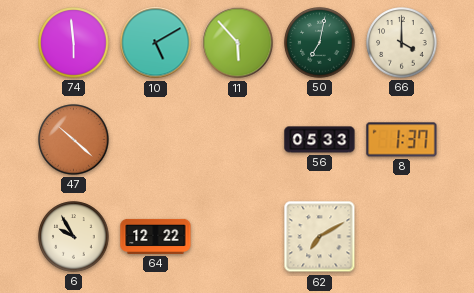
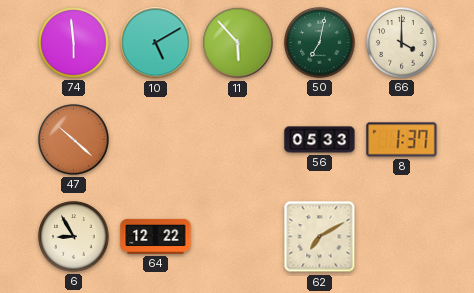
6: 9:55 -> 8:55
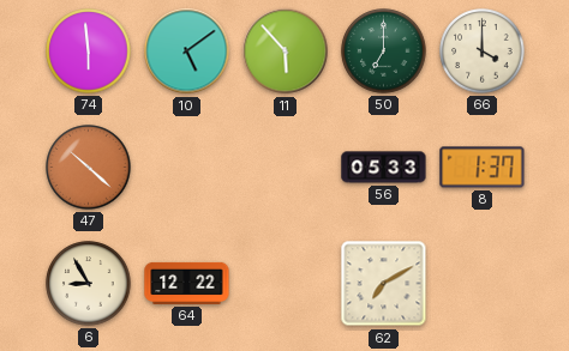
10: 5:10 -> 5:09
50: 7:02 -> 7:00
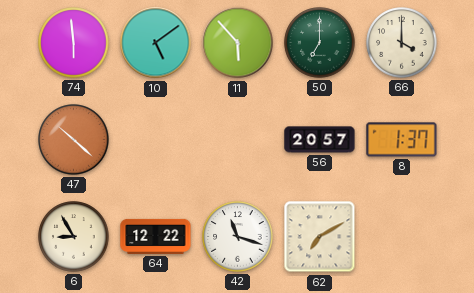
56: 05:33 -> 20:57
42: none -> 11:18
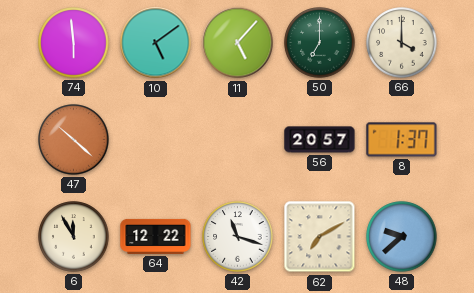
11: 5:53 -> 5:07
6: 8:55 -> 11:55
48: none -> 9:38
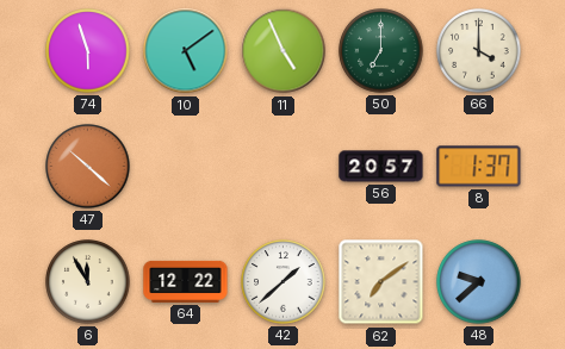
74: 5:59 -> 5:57
11: 5:07 -> 4:56
42: 11:18 -> 1:38
62: 7:10 -> 7:09
